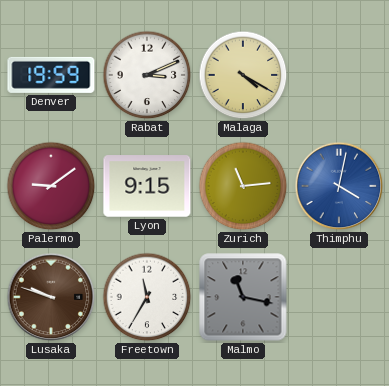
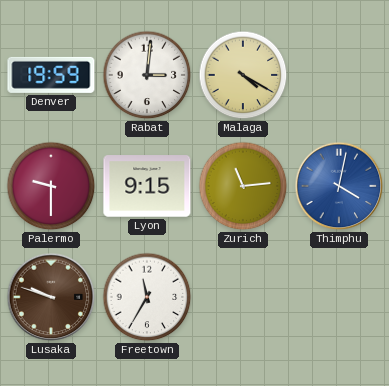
Rabat: 3:11 -> 3:01
Palermo: 9:09 -> 9:30
Malmo: 11:17 -> none
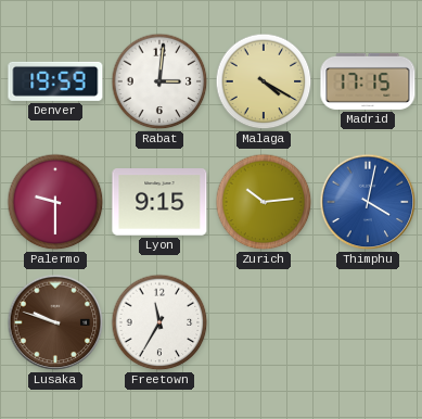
Madrid: none -> 17:15
Zurich: 11:14 -> 10:14
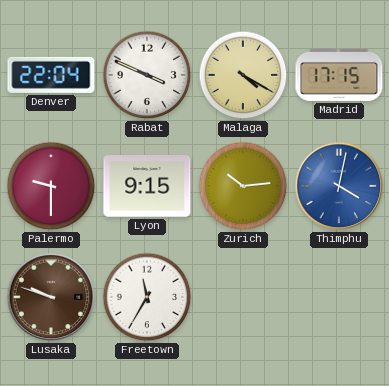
Denver: 19:59 -> 22:04
Rabat: 3:01 -> 3:49
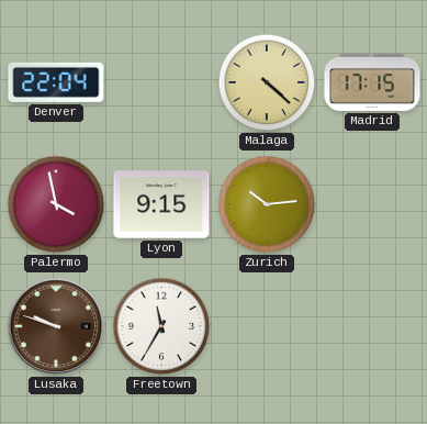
Rabat: 3:49 -> none
Malaga: 4:20 -> 4:22
Palermo: 9:30 -> 3:58
Thimphu: 4:02 -> none
